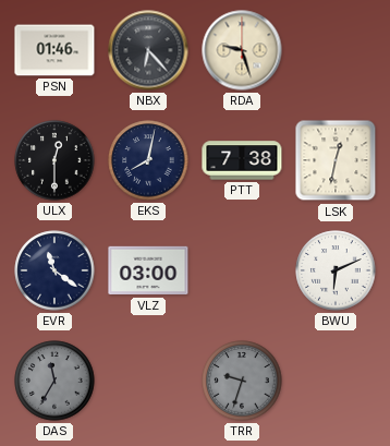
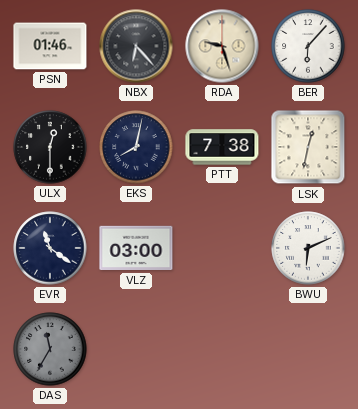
BER: none -> 6:07
TRR: 9:33 -> none
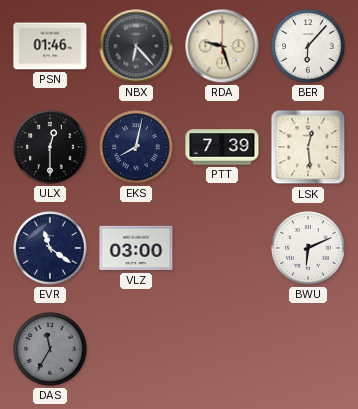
PTT: 7:38 -> 7:39
LSK: 12:32 -> 12:29
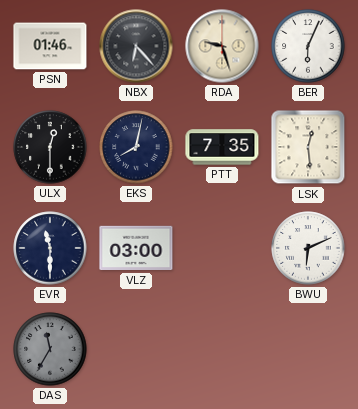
BER: 6:07 -> 6:04
PTT: 7:39 -> 7:35
EVR: 11:21 -> 11:30
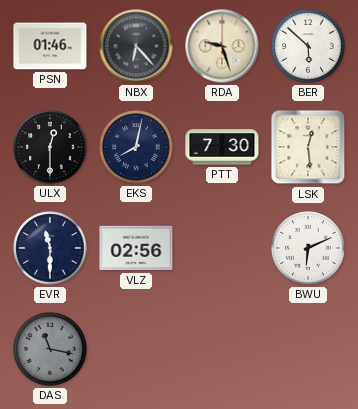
BER: 6:04 -> 5:52
PTT: 7:35 -> 7:30
VLZ: 03:00 -> 02:56
DAS: 11:35 -> 11:17
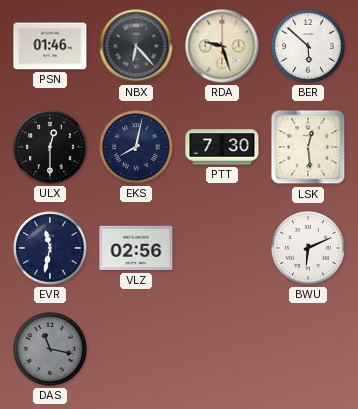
EVR: 11:30 -> 11:32
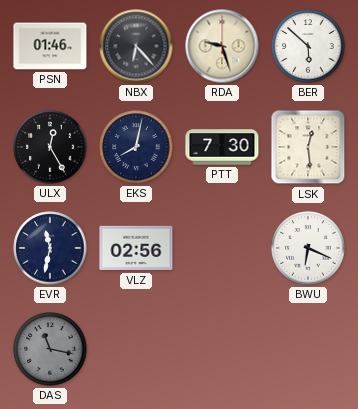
ULX: 12:30 -> 12:25
BWU: 6:11 -> 6:19
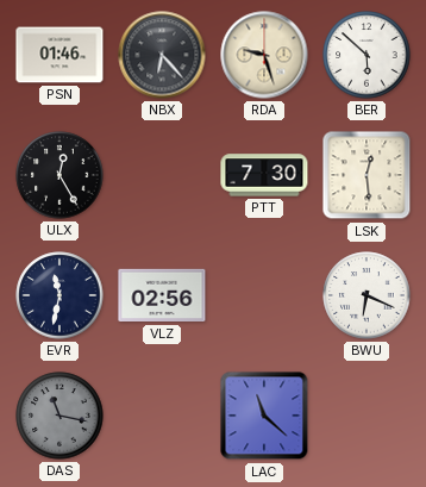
EKS: 8:02 -> none
LAC: none -> 11:22
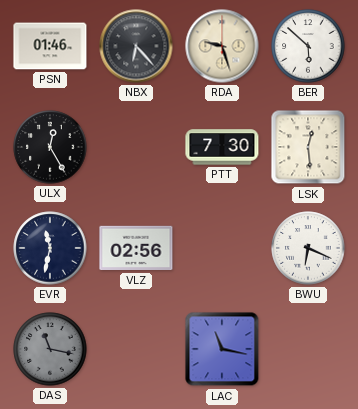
LAC: 11:22 -> 11:17
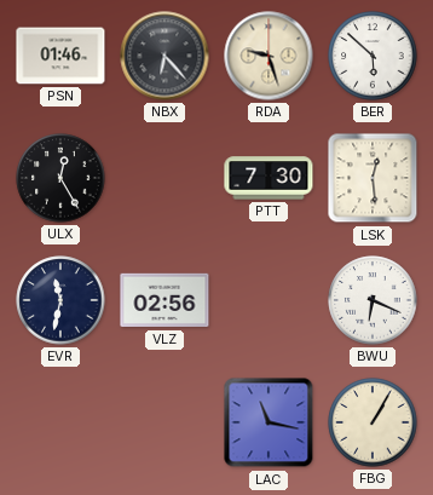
DAS: 11:17 -> none
FBG: none -> 1:05
